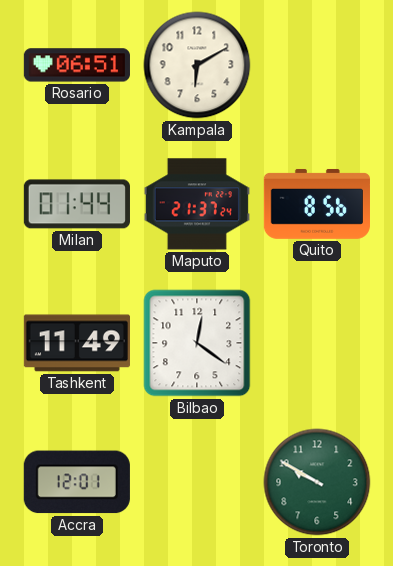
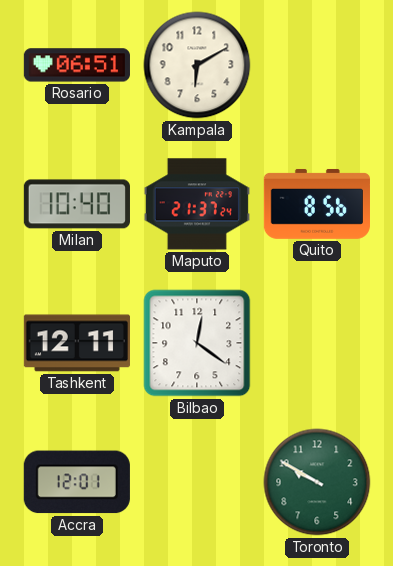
Milan: 01:44 -> 10:40
Tashkent: 11:49 -> 12:11
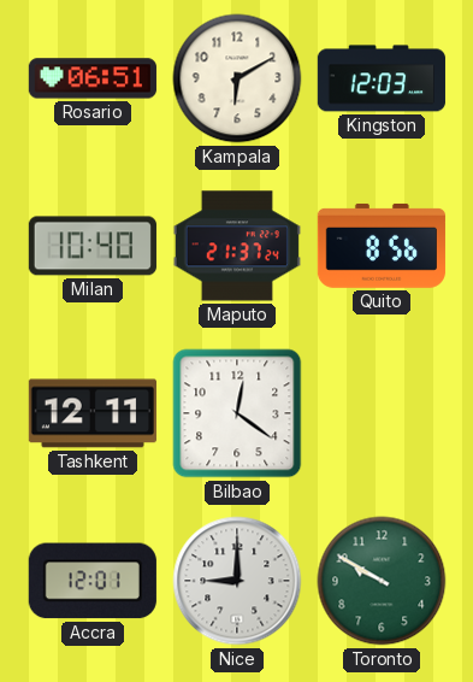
Kingston: none -> 12:03
Nice: none -> 9:00
